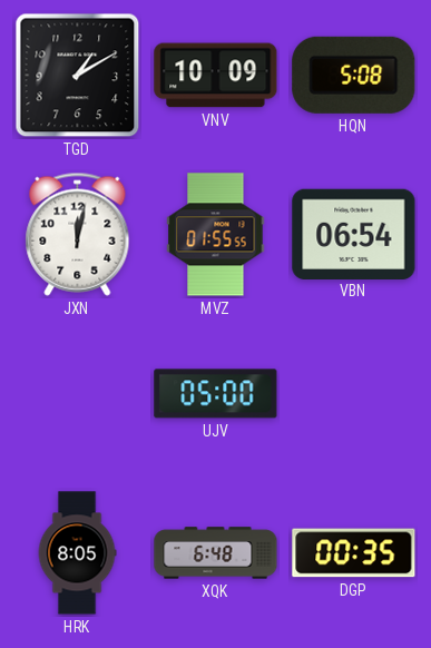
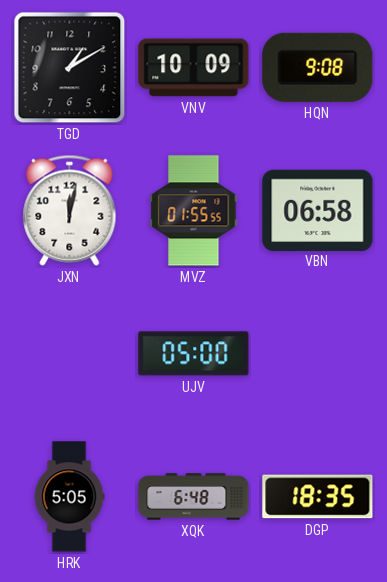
HQN: 5:08 -> 9:08
VBN: 06:54 -> 06:58
HRK: 8:05 -> 5:05
DGP: 00:35 -> 18:35
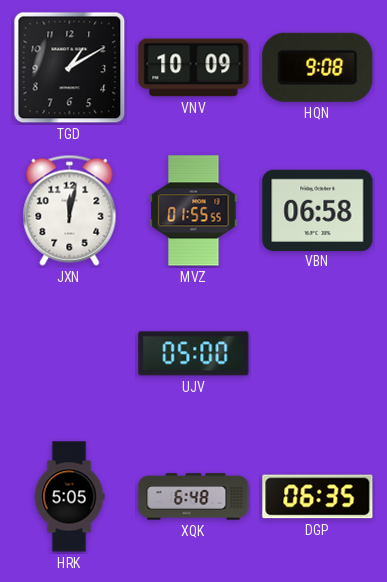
DGP: 18:35 -> 06:35
